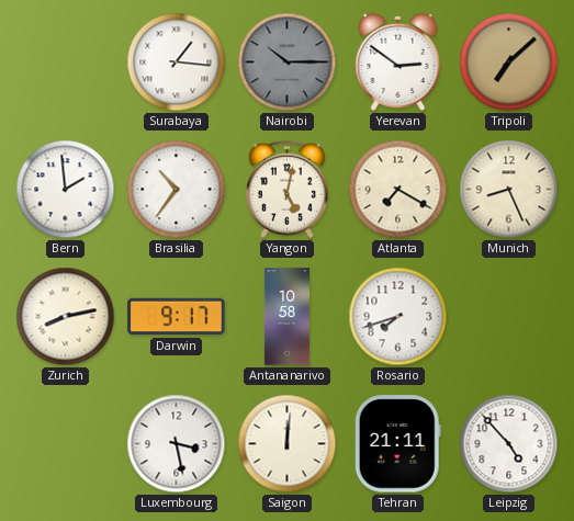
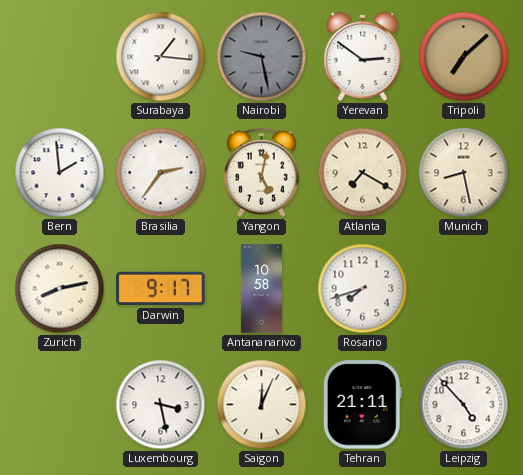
Nairobi: 10:15 -> 9:28
Brasilia: 10:36 -> 2:36
Munich: 8:26 -> 8:28
Saigon: 12:01 -> 12:04
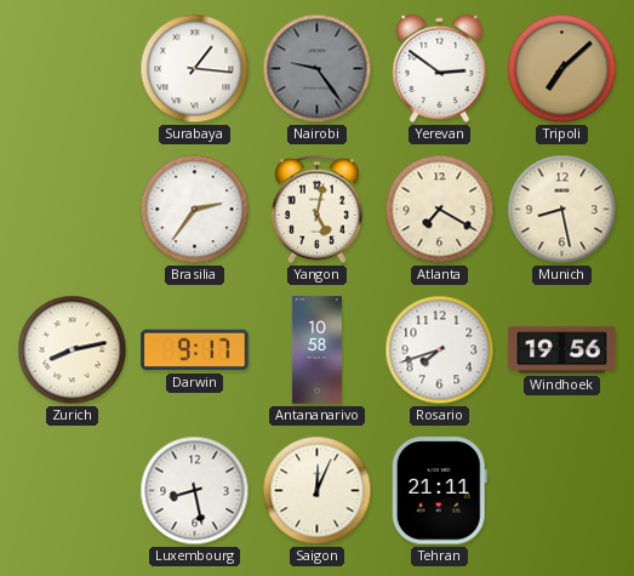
Nairobi: 9:28 -> 9:24
Bern: 1:59 -> none
Windhoek: none -> 19:56
Luxembourg: 3:28 -> 8:28
Leipzig: 4:53 -> none
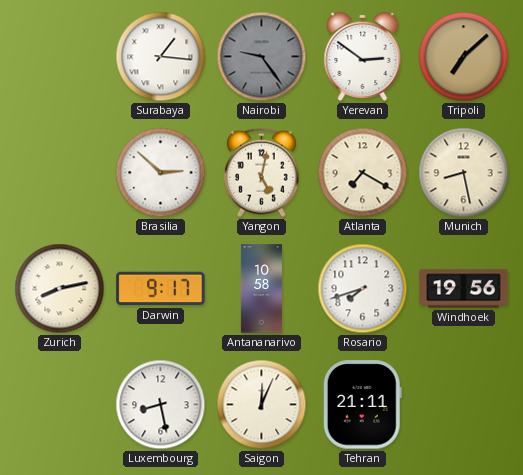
Brasilia: 2:36 -> 2:52
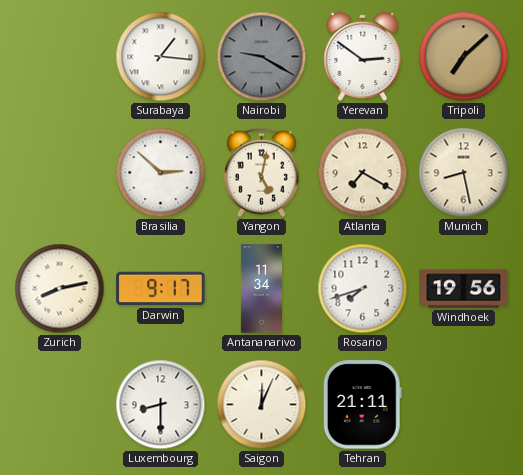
Nairobi: 9:24 -> 9:20
Antananarivo: 10:58 -> 11:34
Luxembourg: 8:28 -> 8:30
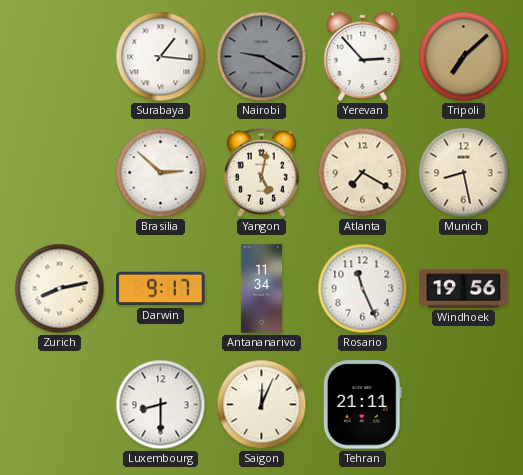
Yerevan: 2:51 -> 2:53
Rosario: 7:42 -> 11:26
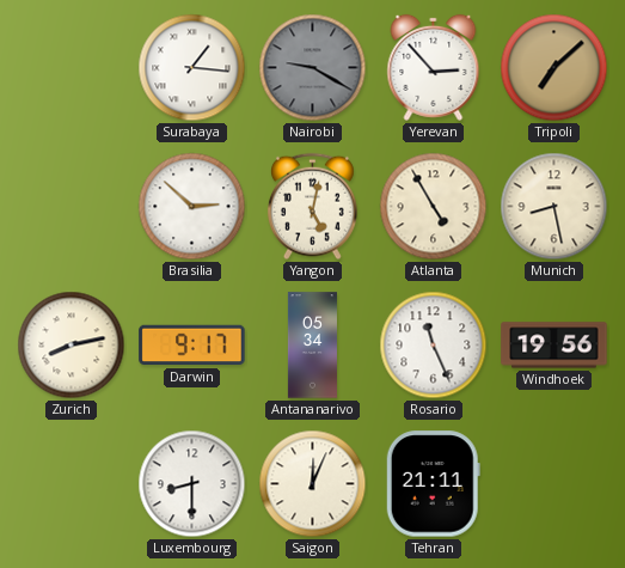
Atlanta: 7:20 -> 4:55
Antananarivo: 11:34 -> 05:34
